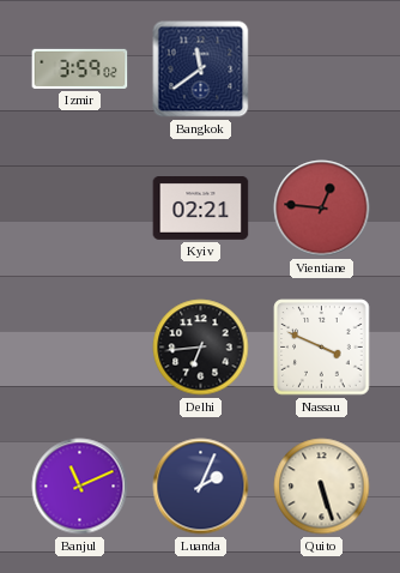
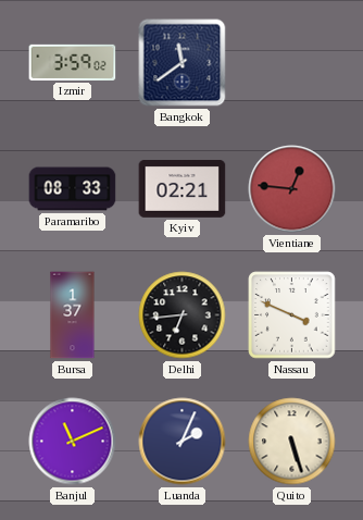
Paramaribo: none -> 08:33
Bursa: none -> 1:37
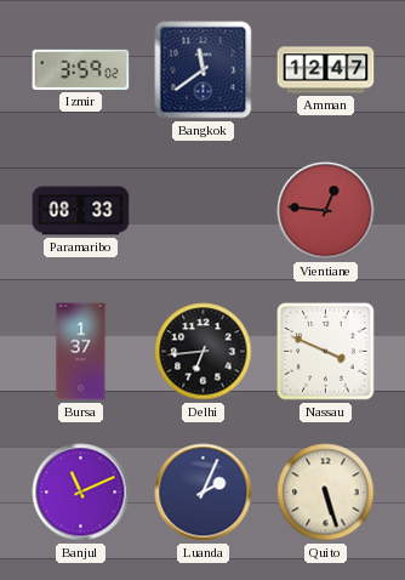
Amman: none -> 12:47
Kyiv: 02:21 -> none
